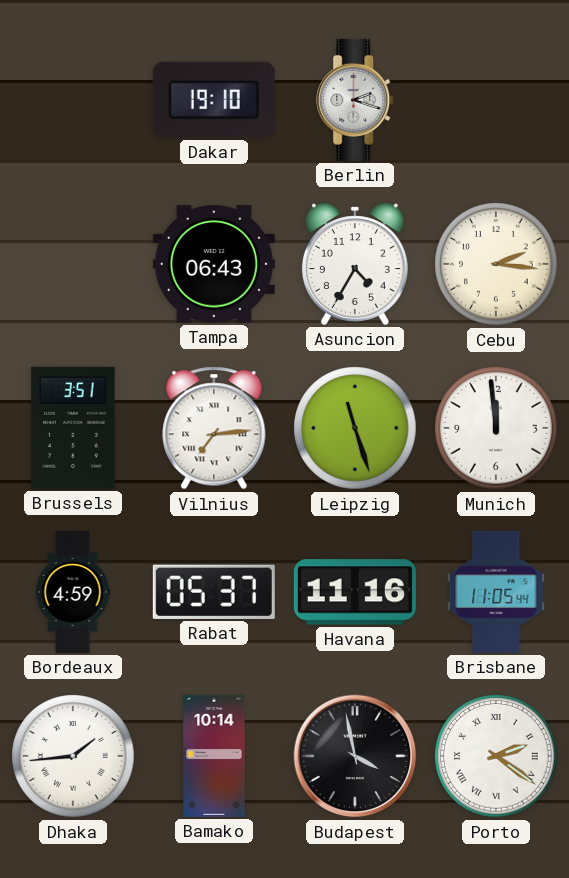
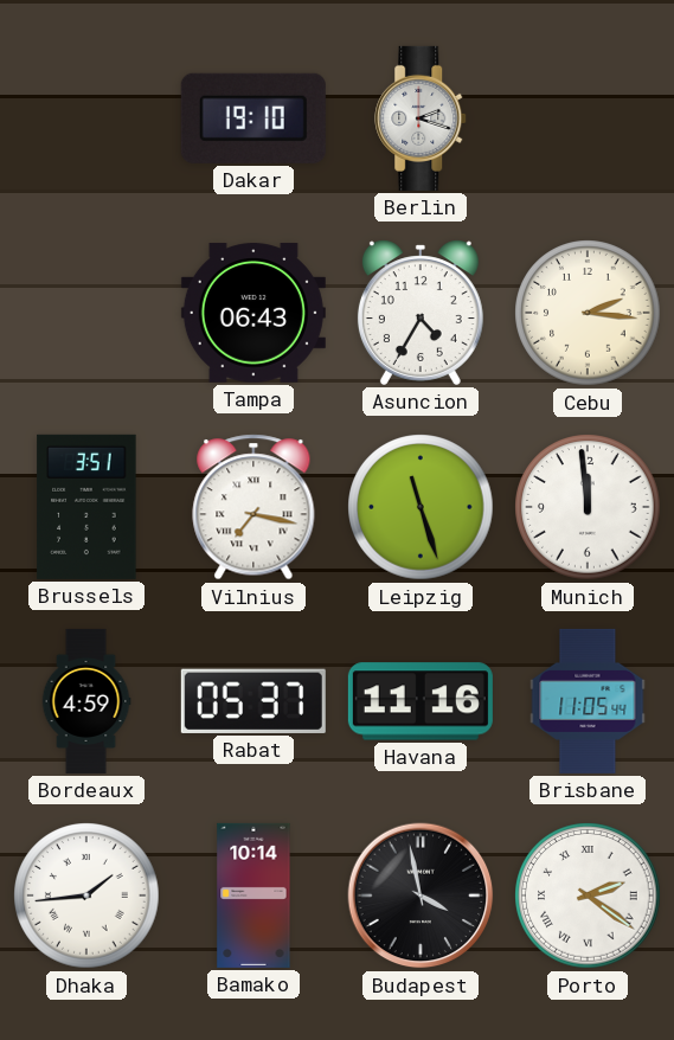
Vilnius: 7:14 -> 7:17
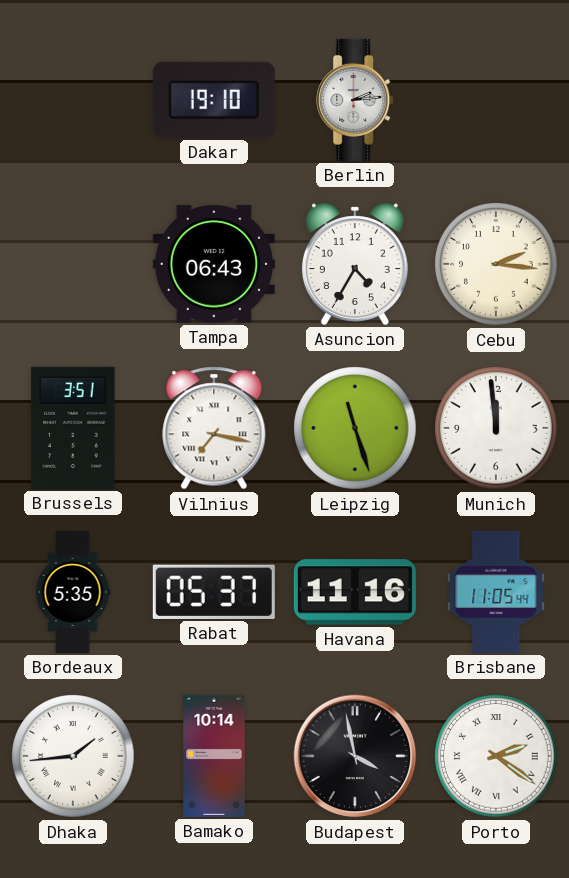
Berlin: 2:18 -> 2:14
Bordeaux: 4:59 -> 5:35
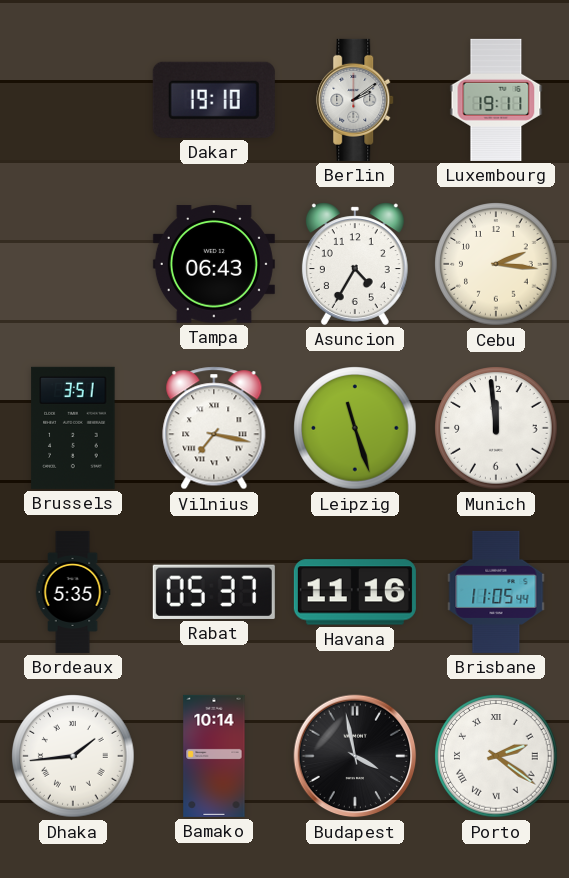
Berlin: 2:14 -> 2:09
Luxembourg: none -> 19:11
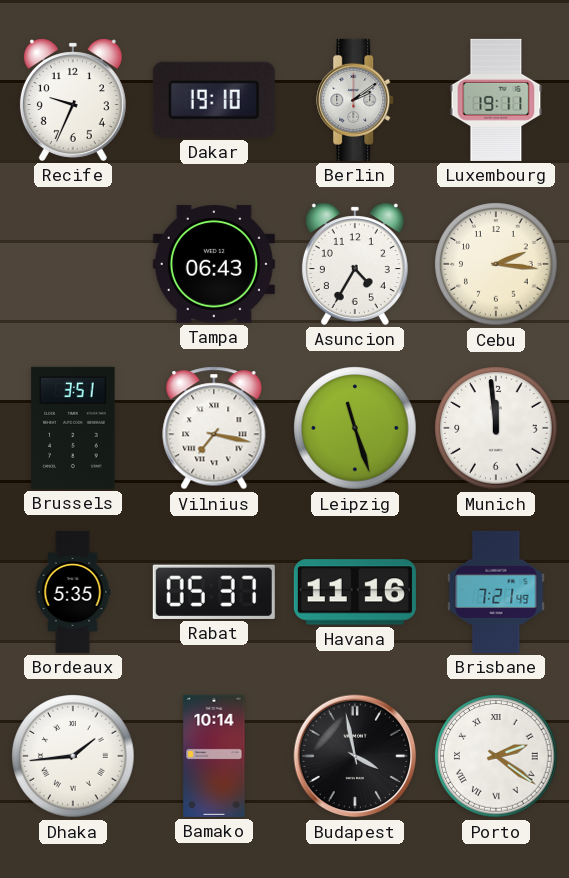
Recife: none -> 9:34
Brisbane: 11:05 -> 7:21
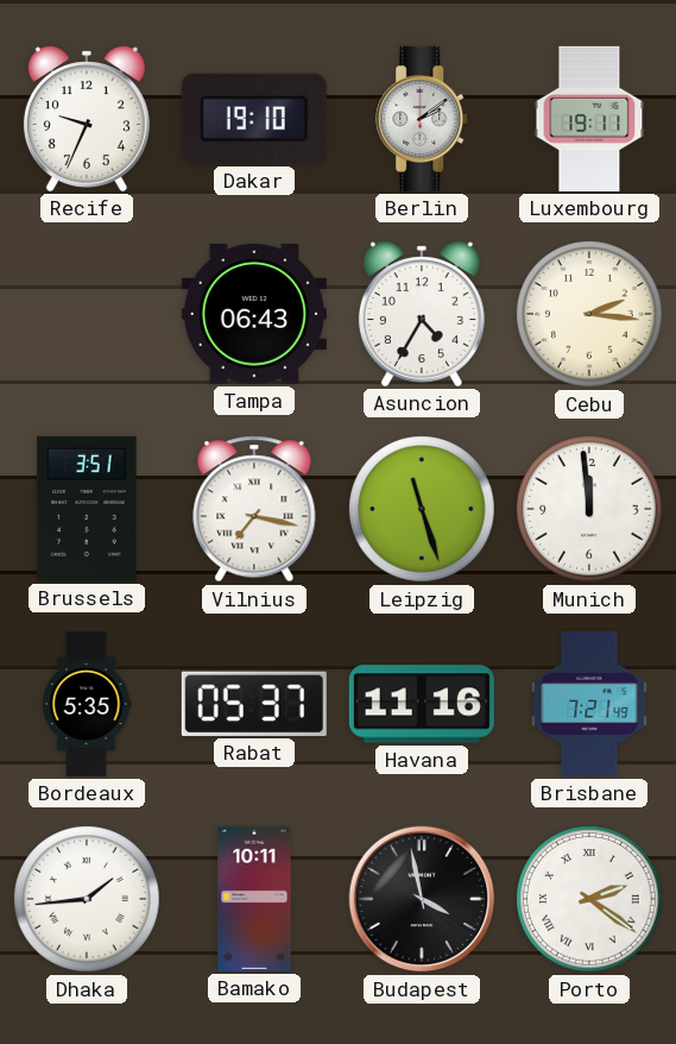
Bamako: 10:14 -> 10:11
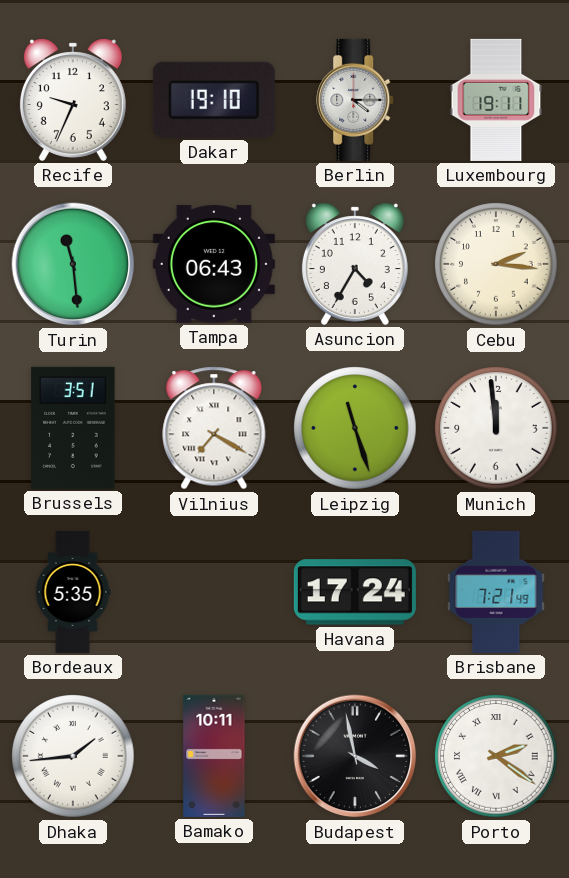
Berlin: 2:09 -> 4:15
Turin: none -> 11:29
Vilnius: 7:17 -> 7:20
Rabat: 05:37 -> none
Havana: 11:16 -> 17:24
